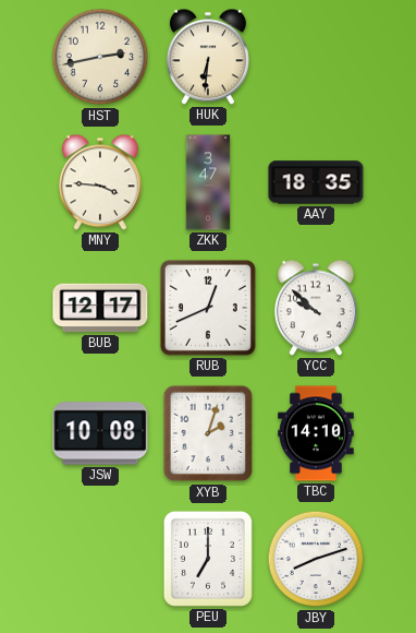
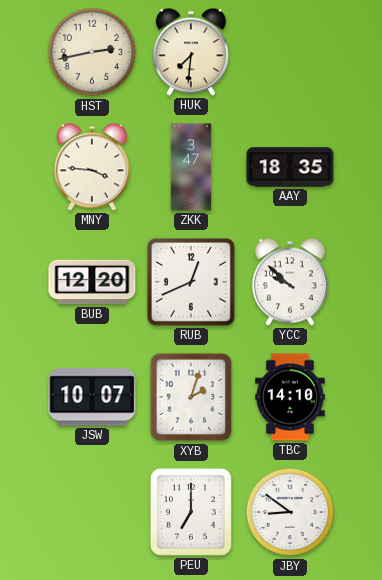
HUK: 6:31 -> 7:31
BUB: 12:17 -> 12:20
JSW: 10:08 -> 10:07
JBY: 8:12 -> 8:51
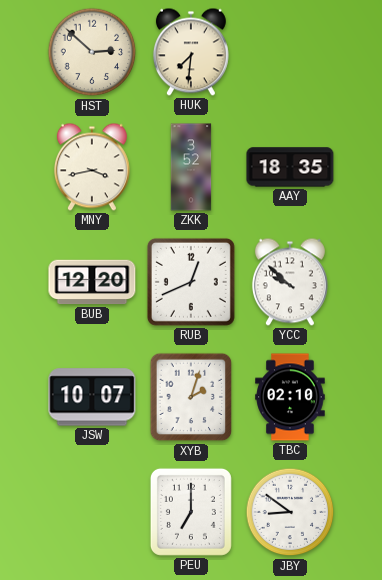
HST: 2:43 -> 2:52
MNY: 3:46 -> 3:43
ZKK: 3:47 -> 3:52
TBC: 14:10 -> 02:10
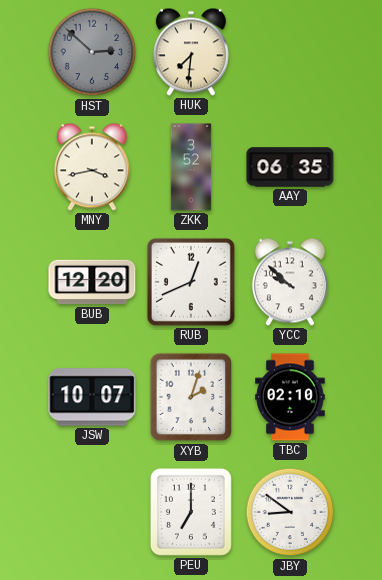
HST dial: cream -> grey
AAY: 18:35 -> 06:35
